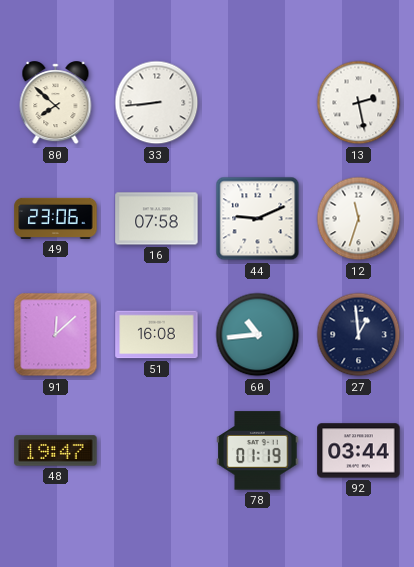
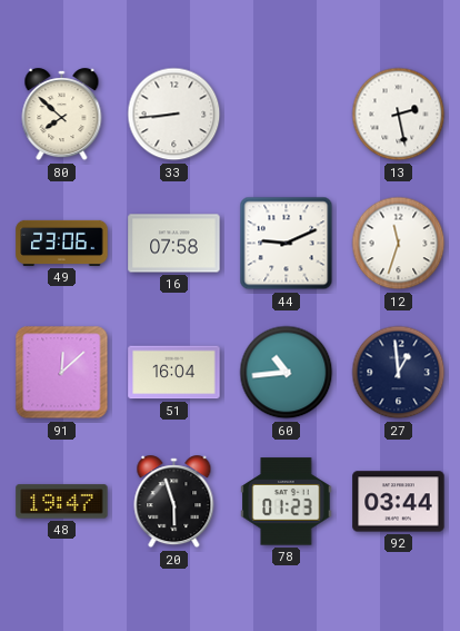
51: 16:08 -> 16:04
20: none -> 5:57
78: 01:19 -> 01:23
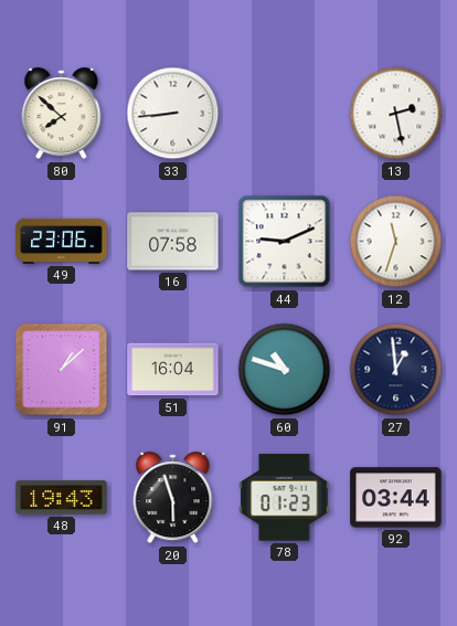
91: 12:08 -> 1:08
60: 10:44 -> 10:48
48: 19:47 -> 19:43
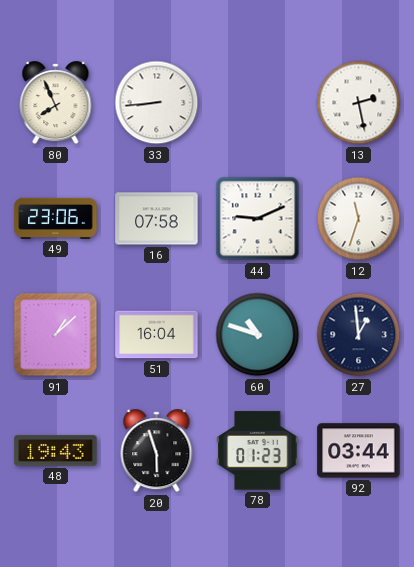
80: 7:52 -> 7:56
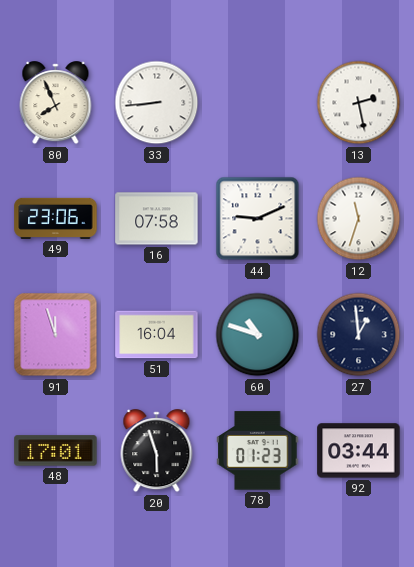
91: 1:08 -> 11:57
48: 19:43 -> 17:01
